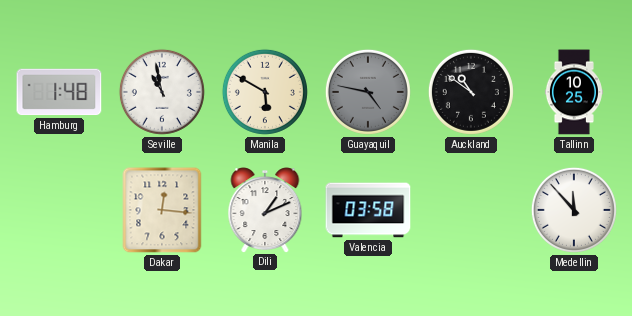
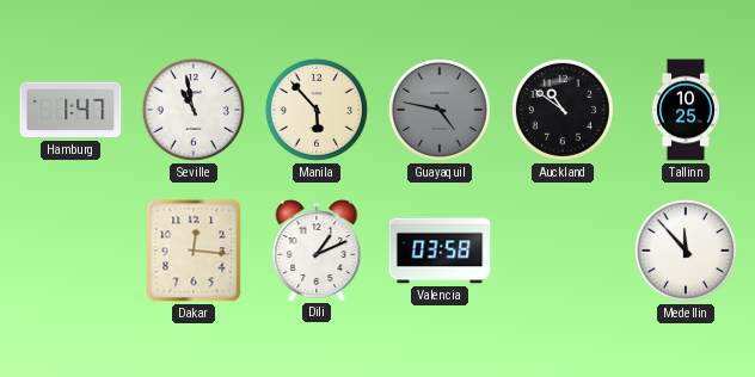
Hamburg: 1:48 -> 1:47
Manila: 5:50 -> 5:53
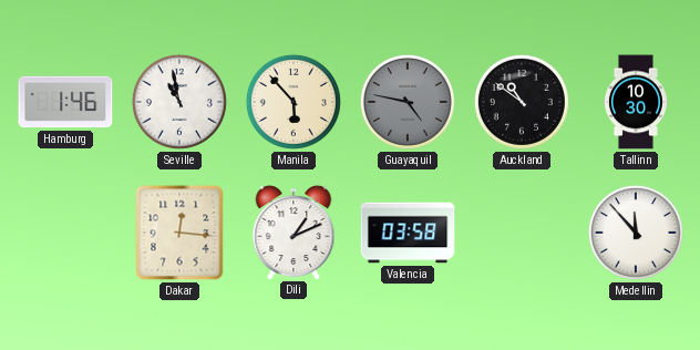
Hamburg: 1:47 -> 1:46
Tallinn: 10:25 -> 10:30
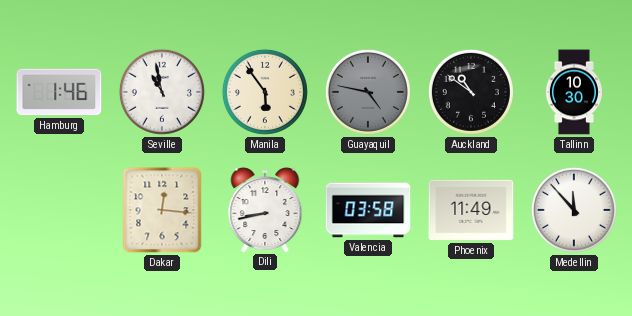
Manila: 5:53 -> 5:54
Dili: 1:11 -> 8:43
Phoenix: none -> 11:49
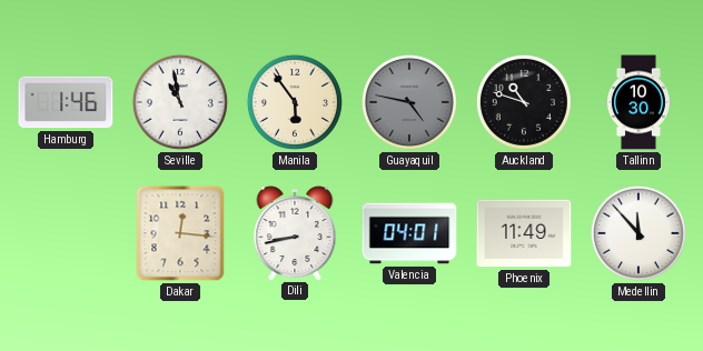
Auckland: 10:51 -> 10:48
Valencia: 03:58 -> 04:01
